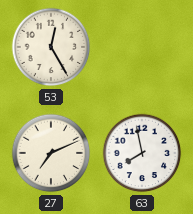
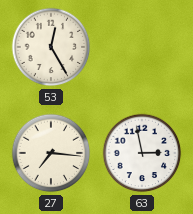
27: 7:11 -> 7:16
63: 7:58 -> 2:58
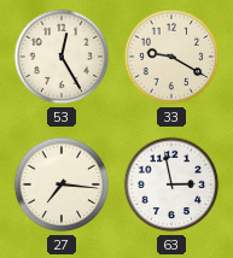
33: none -> 9:20
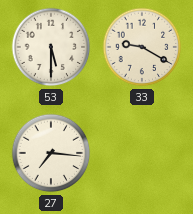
53: 12:25 -> 5:30
63: 2:58 -> none
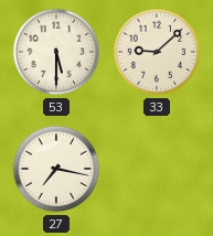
33: 9:20 -> 9:08
27: 7:16 -> 7:17
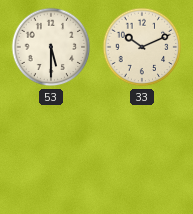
33: 9:08 -> 10:11
27: 7:17 -> none
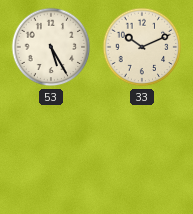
53: 5:30 -> 5:25
